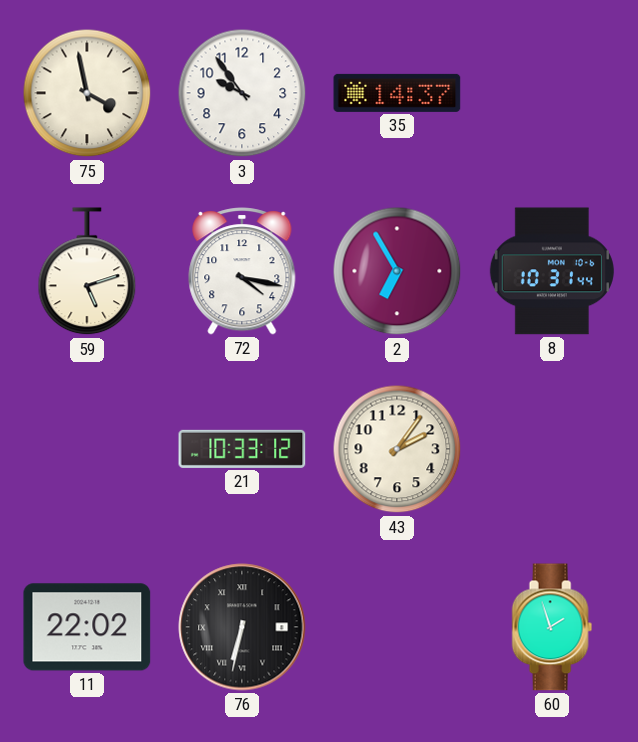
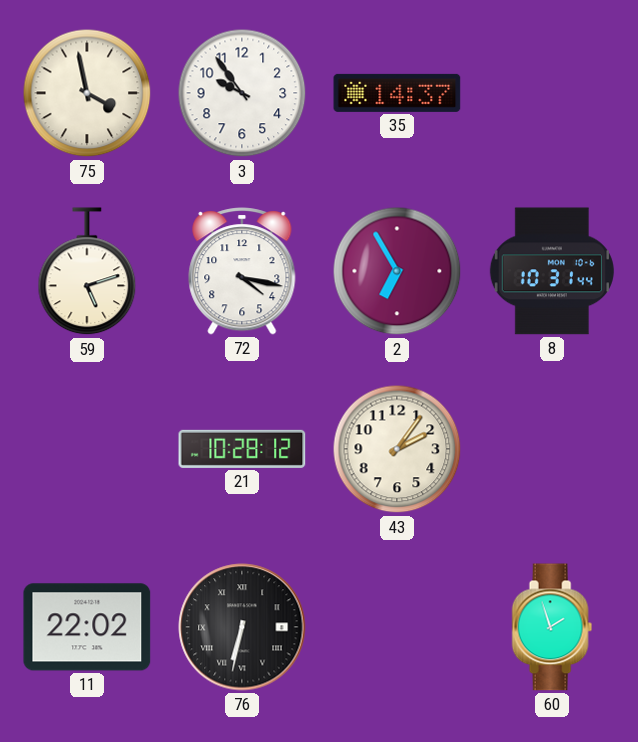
21: 10:33 -> 10:28
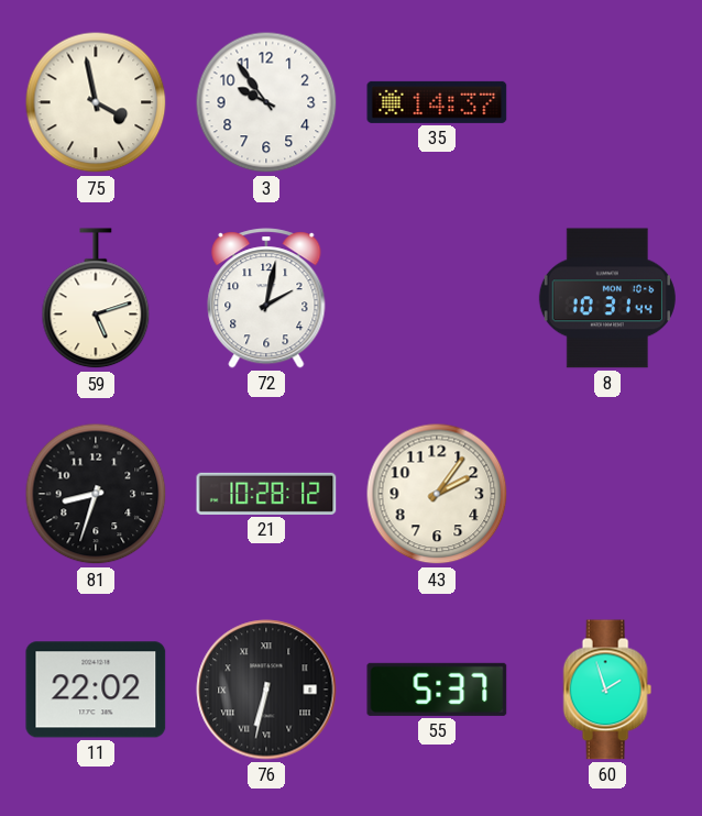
72: 4:17 -> 2:02
2: 6:55 -> none
81: none -> 8:33
55: none -> 5:37
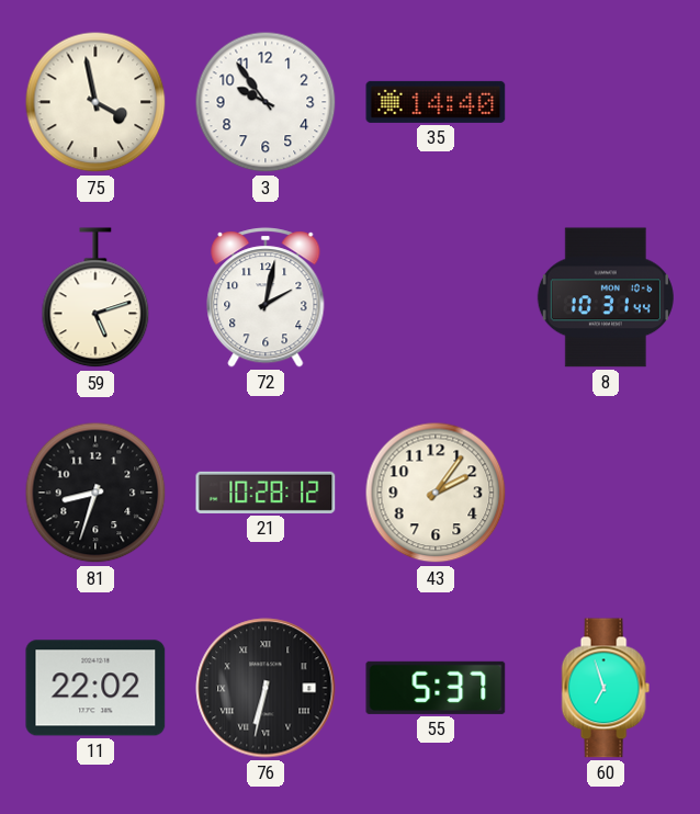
35: 14:37 -> 14:40
60: 1:57 -> 6:57
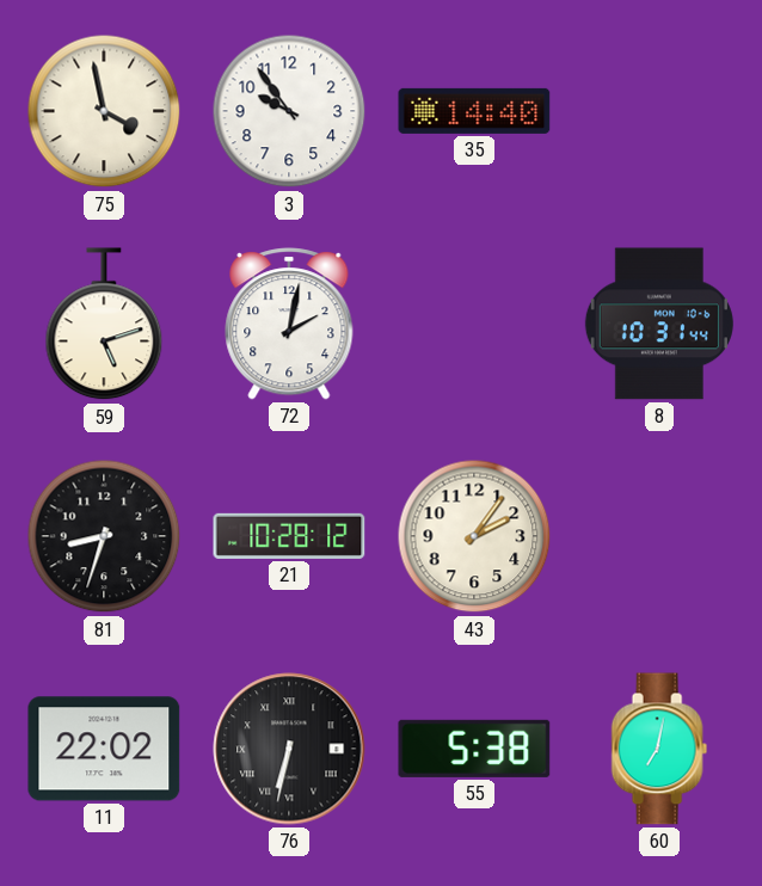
55: 5:37 -> 5:38
60: 6:57 -> 7:02
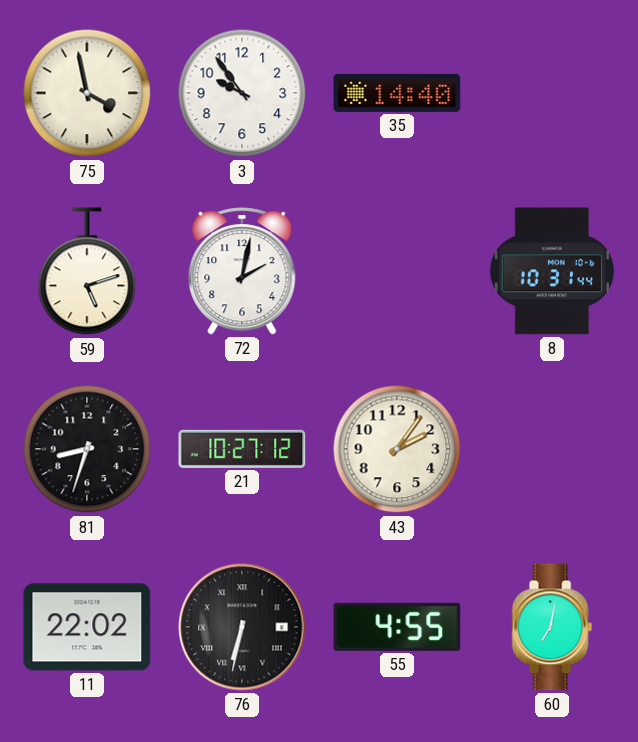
21: 10:28 -> 10:27
55: 5:38 -> 4:55
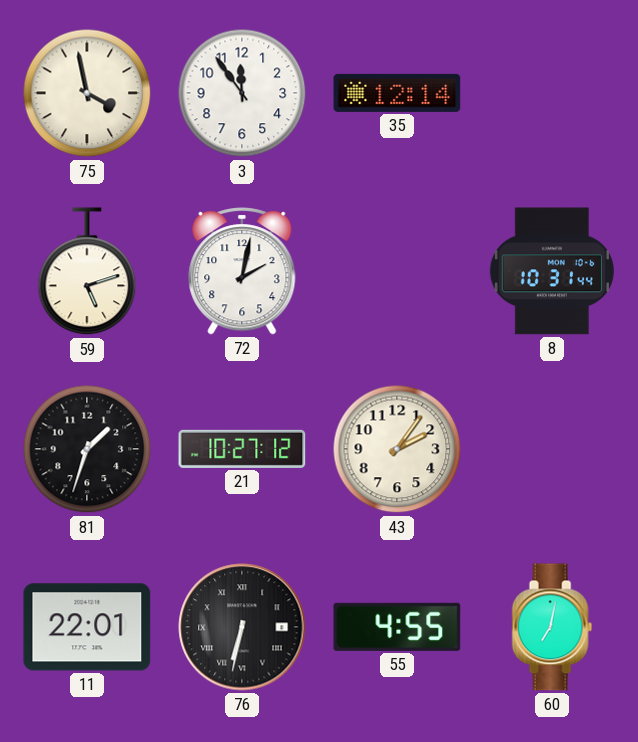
3: 9:54 -> 11:54
35: 14:40 -> 12:14
81: 8:33 -> 1:33
11: 22:02 -> 22:01
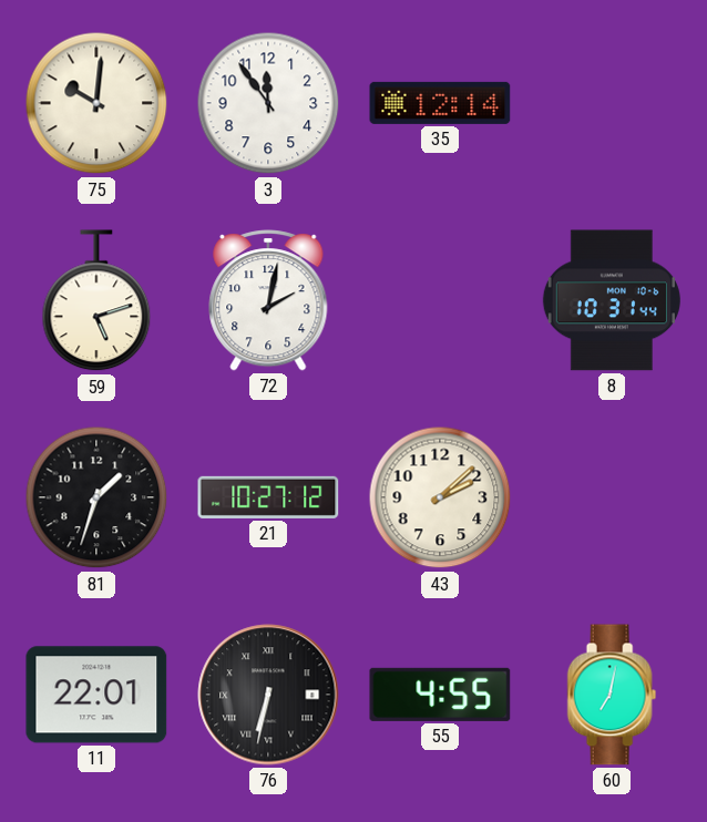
75: 3:58 -> 10:01
43: 2:06 -> 2:08
